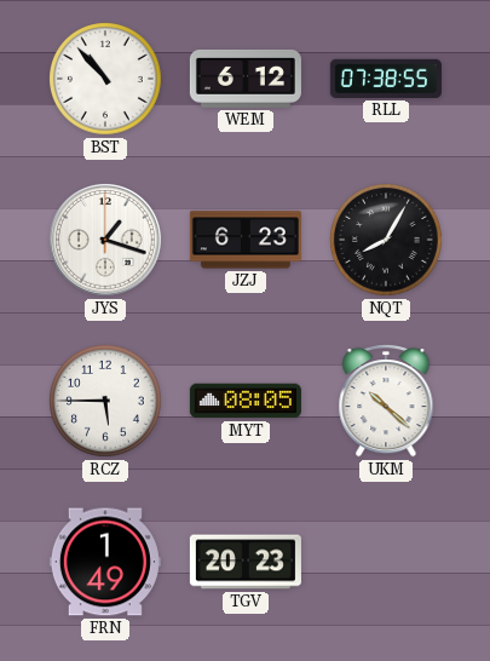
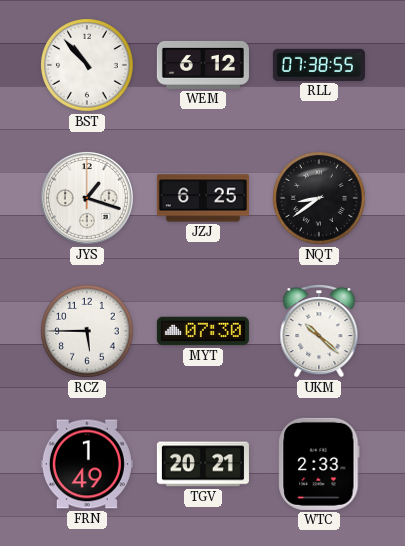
JZJ: 6:23 -> 6:25
NQT: 8:05 -> 8:39
MYT: 08:05 -> 07:30
TGV: 20:23 -> 20:21
WTC: none -> 2:33
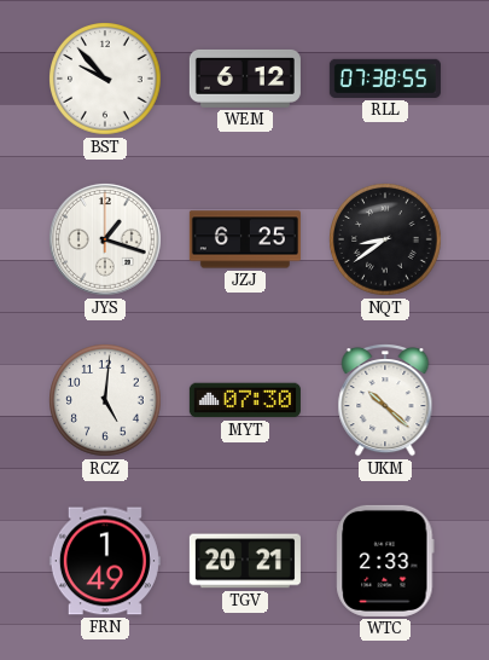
BST: 10:53 -> 9:53
RCZ: 5:45 -> 5:01
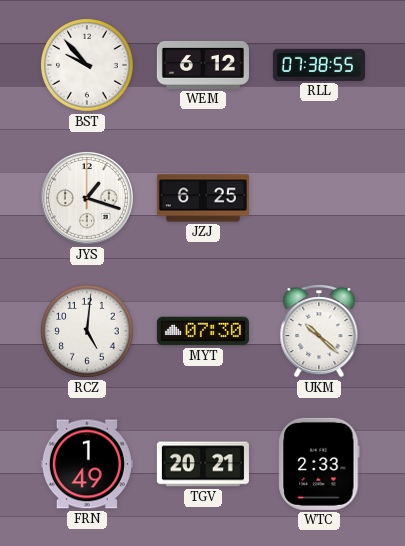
NQT: 8:39 -> none
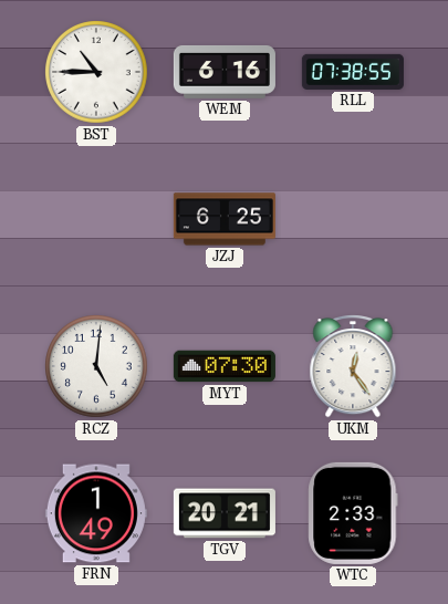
BST: 9:53 -> 10:45
WEM: 6:12 -> 6:16
JYS: 1:18 -> none
UKM: 10:22 -> 12:24
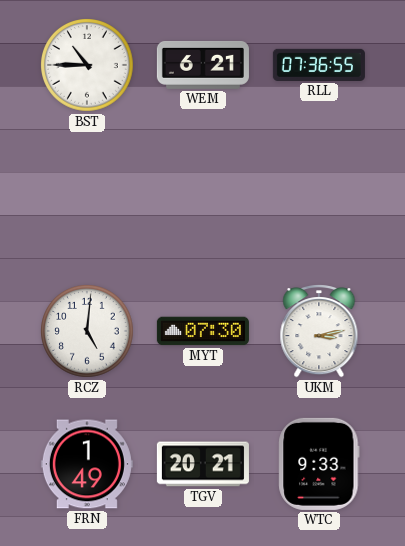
WEM: 6:16 -> 6:21
RLL: 07:38 -> 07:36
JZJ: 6:25 -> none
UKM: 12:24 -> 3:13
WTC: 2:33 -> 9:33
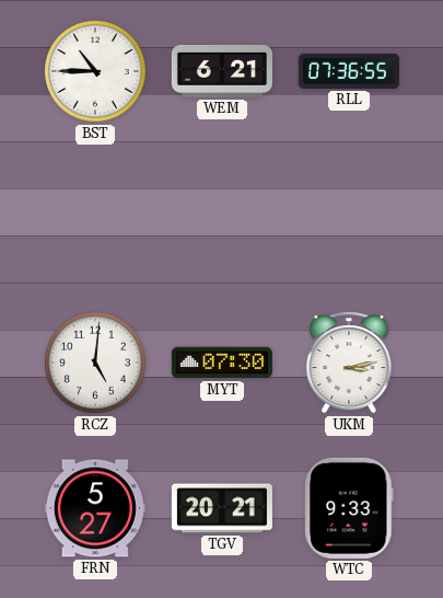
FRN: 1:49 -> 5:27
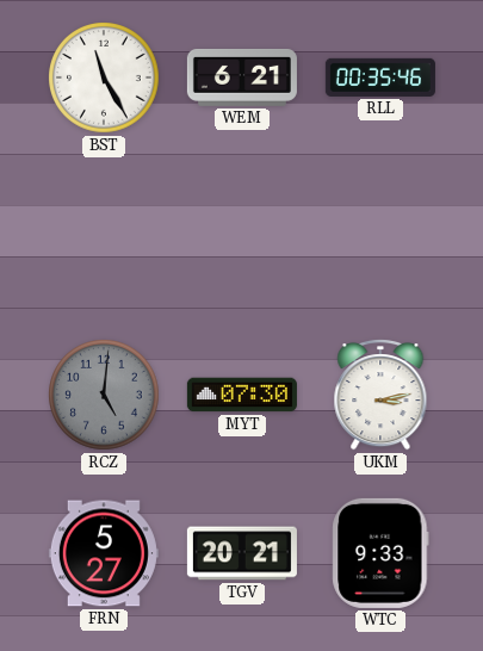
BST: 10:45 -> 11:25
RLL: 07:36 -> 00:35
RCZ dial: white -> grey
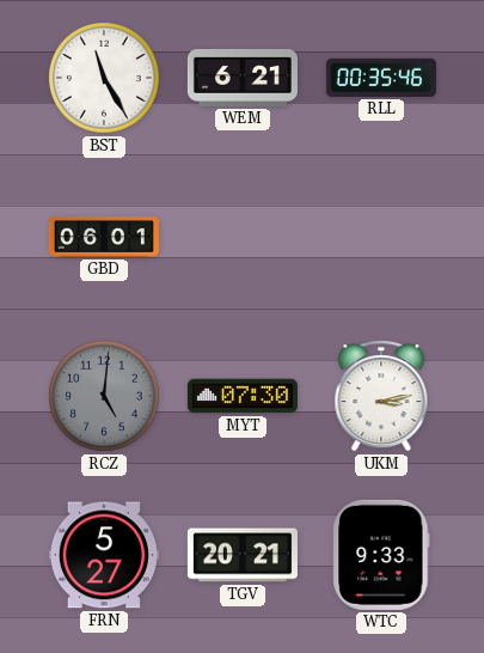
GBD: none -> 06:01
